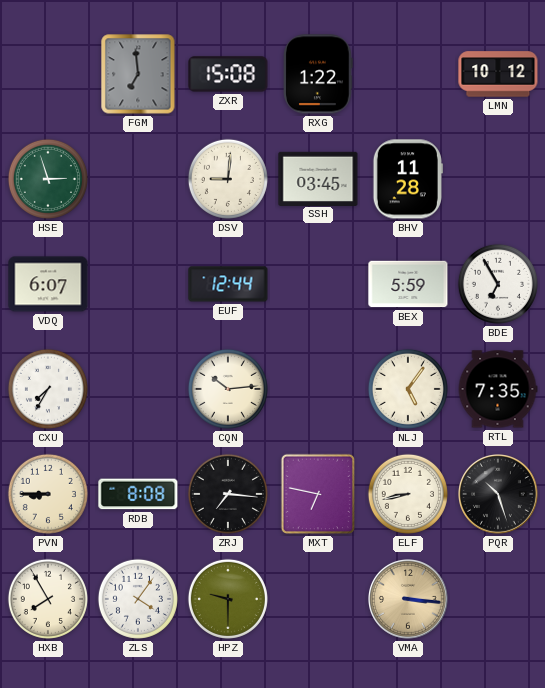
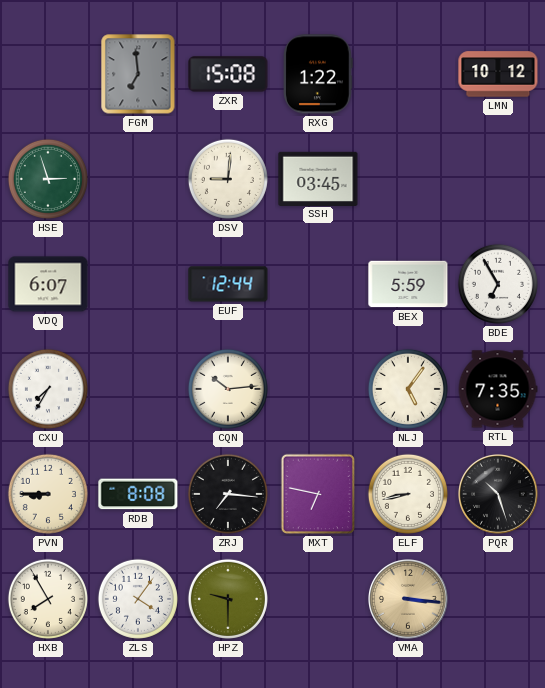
BHV: 11:28 -> none
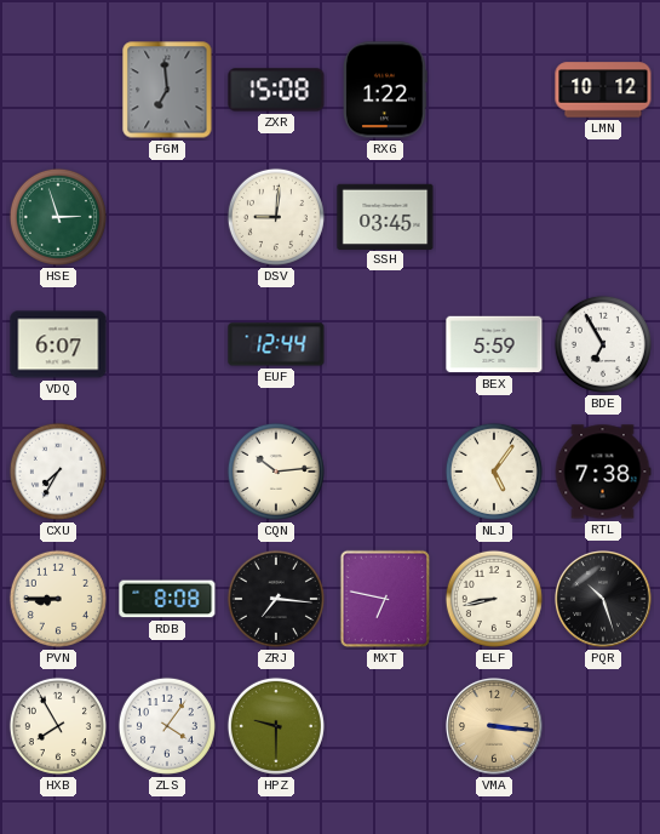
RTL: 7:35 -> 7:38
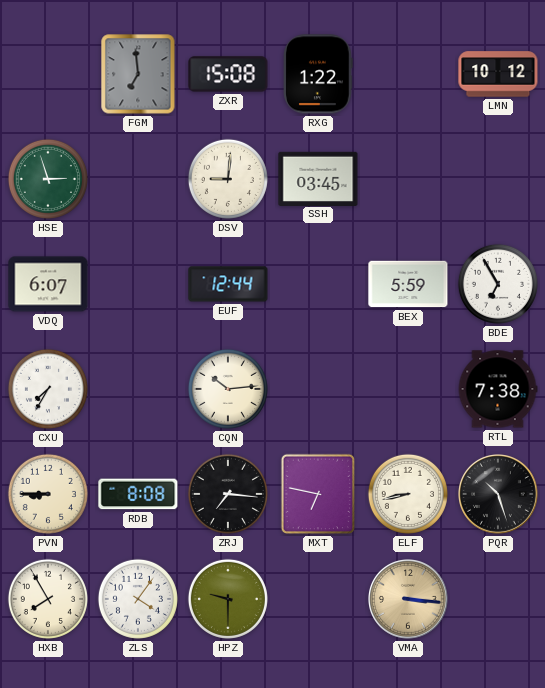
NLJ: 5:06 -> none
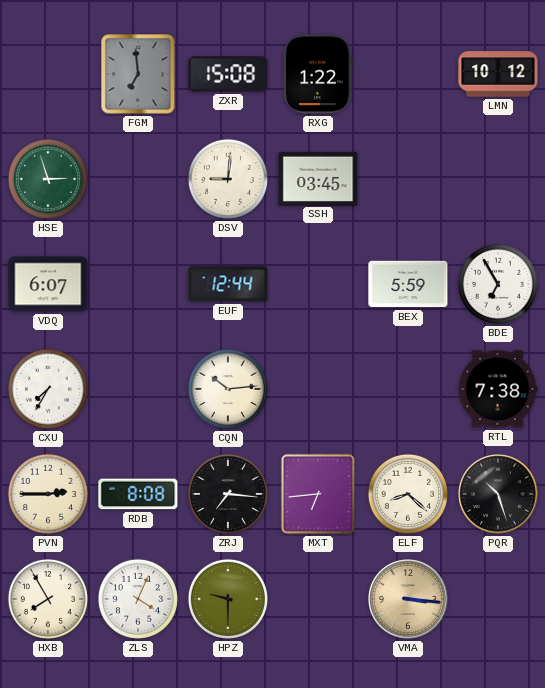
PVN: 8:45 -> 2:45
MXT: 6:47 -> 6:44
ELF: 8:43 -> 8:22
ZLS: 4:06 -> 4:04
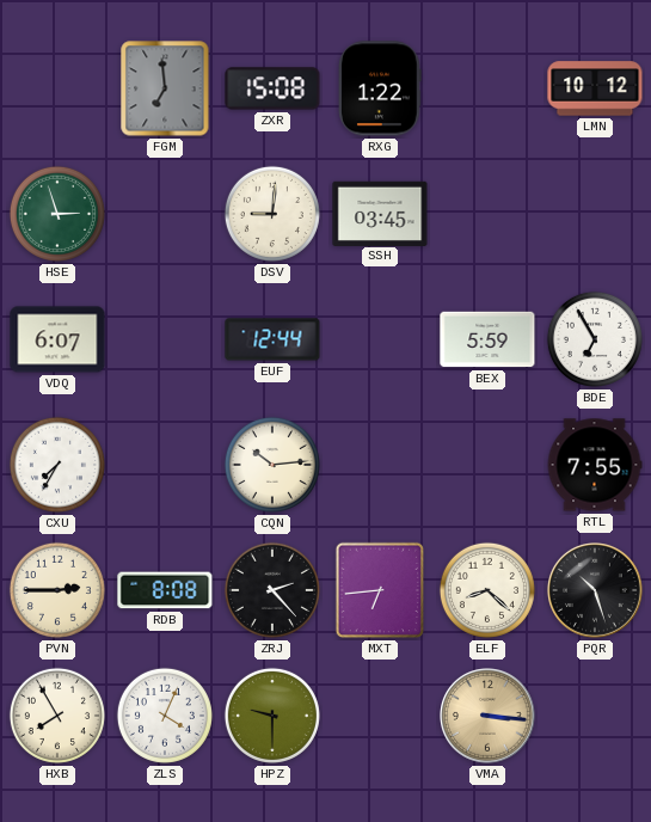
RTL: 7:38 -> 7:55
ZRJ: 7:16 -> 2:23
